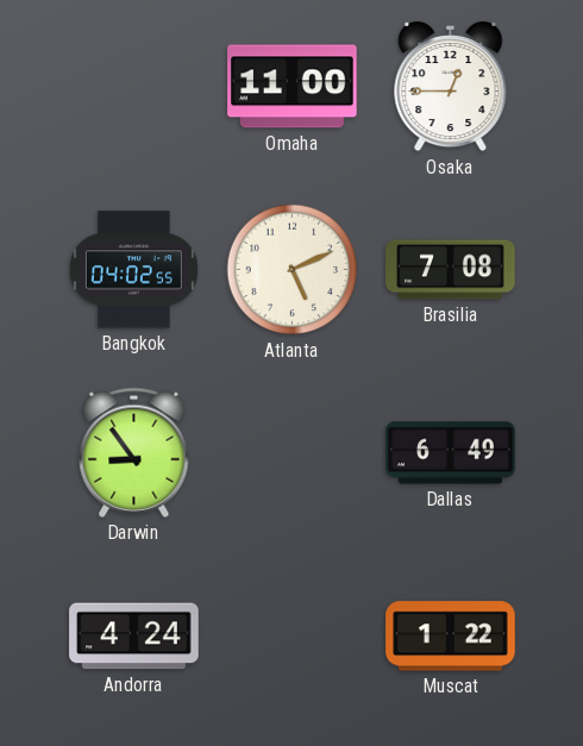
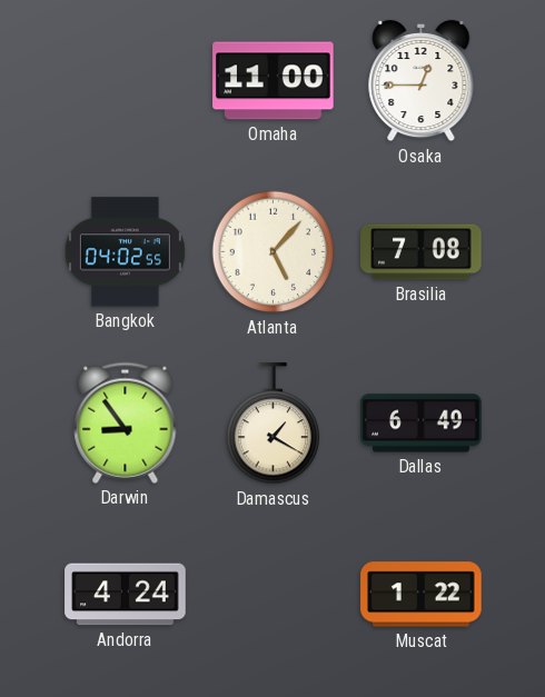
Atlanta: 5:11 -> 5:07
Damascus: none -> 1:20
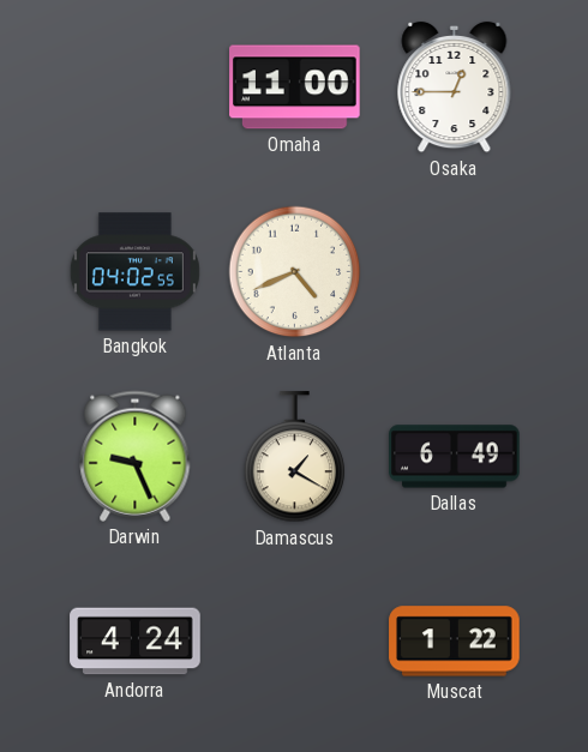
Atlanta: 5:07 -> 4:41
Brasilia: 7:08 -> none
Darwin: 8:54 -> 9:26
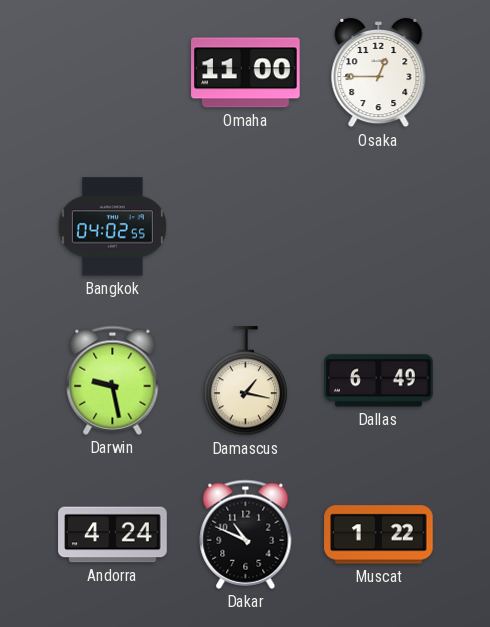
Atlanta: 4:41 -> none
Darwin: 9:26 -> 9:28
Damascus: 1:20 -> 1:17
Dakar: none -> 10:49
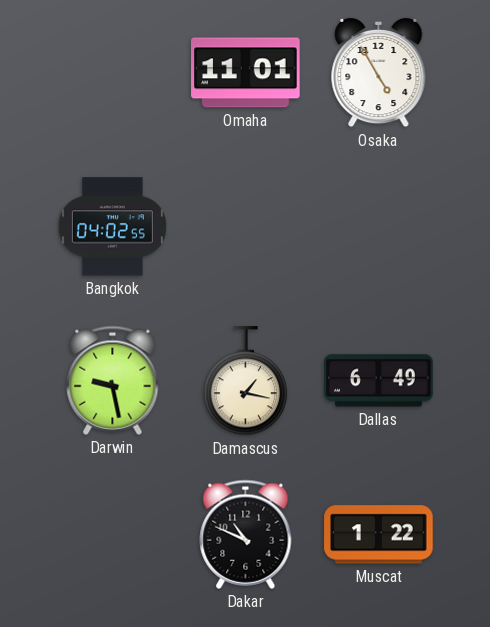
Omaha: 11:00 -> 11:01
Osaka: 12:45 -> 4:55
Andorra: 4:24 -> none
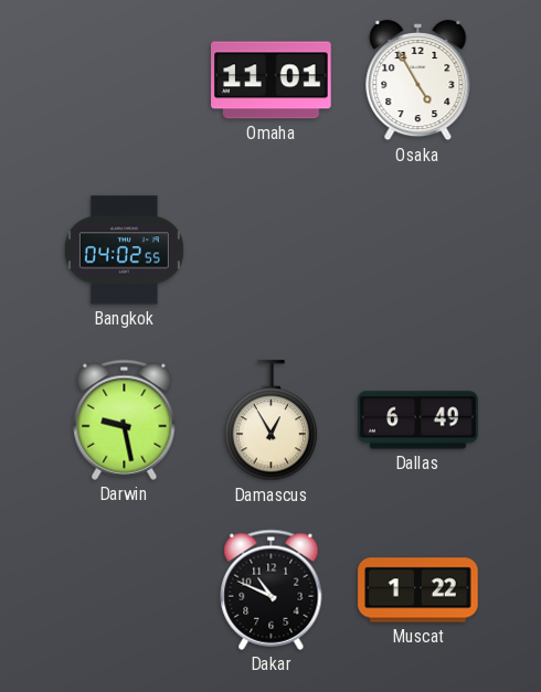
Damascus: 1:17 -> 12:55
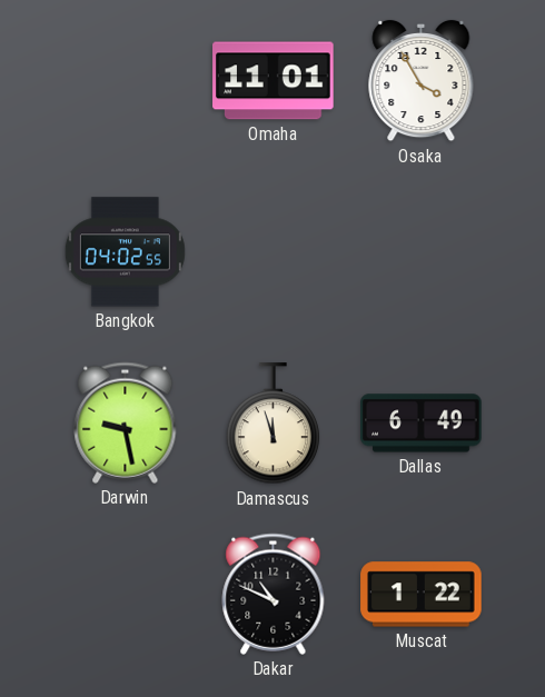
Osaka: 4:55 -> 3:55
Damascus: 12:55 -> 11:57
